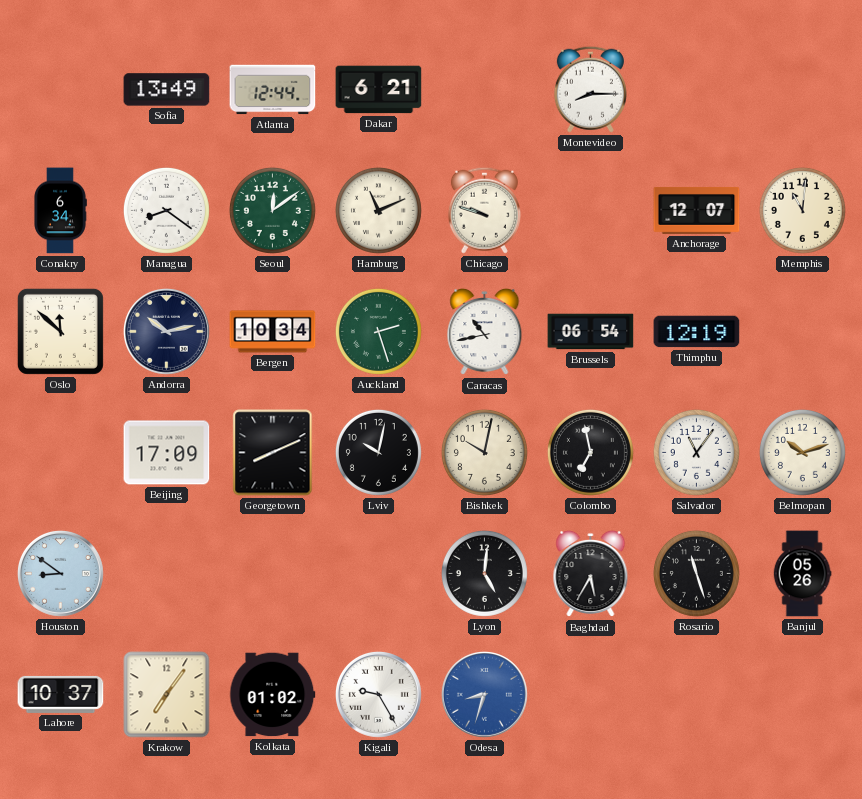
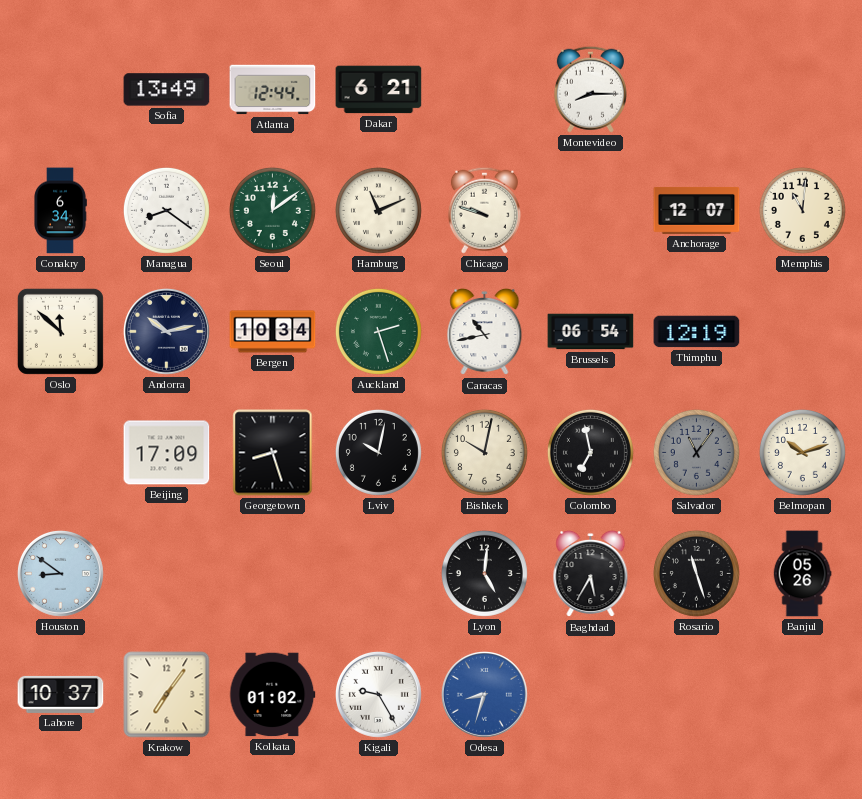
Georgetown: 8:11 -> 8:27
Salvador dial: white -> grey
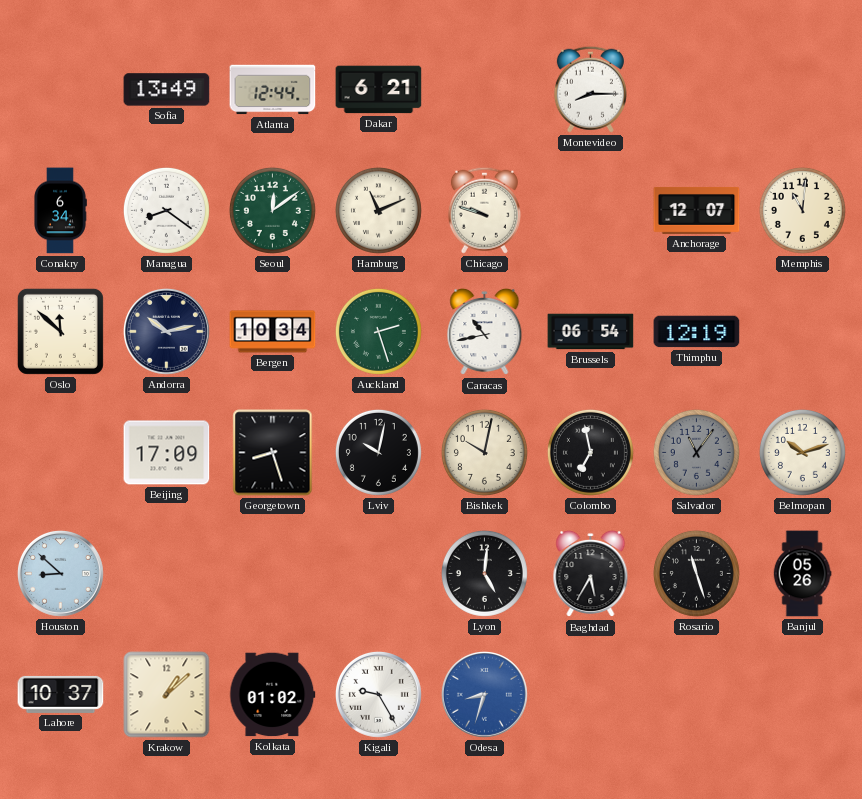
Houston: 8:51 -> 8:52
Krakow: 7:06 -> 1:08
